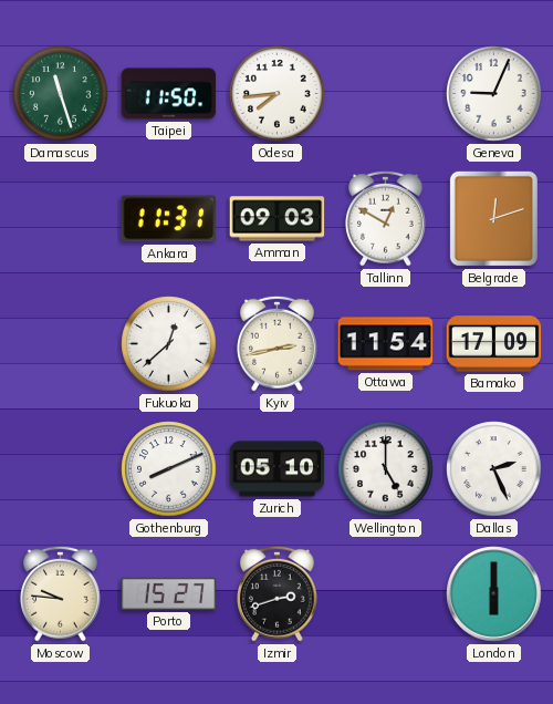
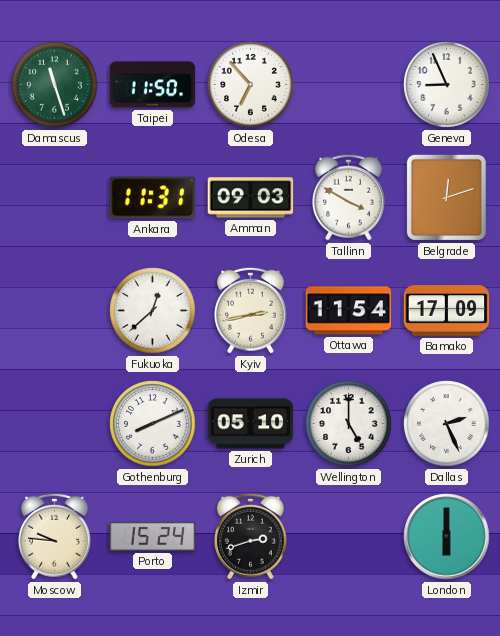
Odesa: 7:44 -> 6:53
Geneva: 9:04 -> 8:56
Tallinn: 12:50 -> 3:50
Porto: 15:27 -> 15:24
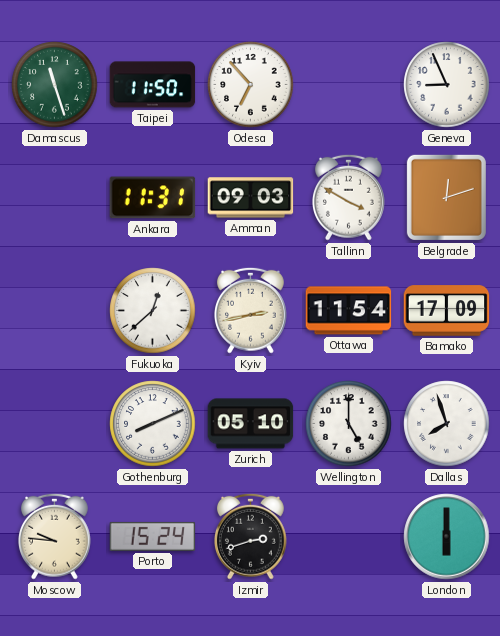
Dallas: 2:26 -> 7:57
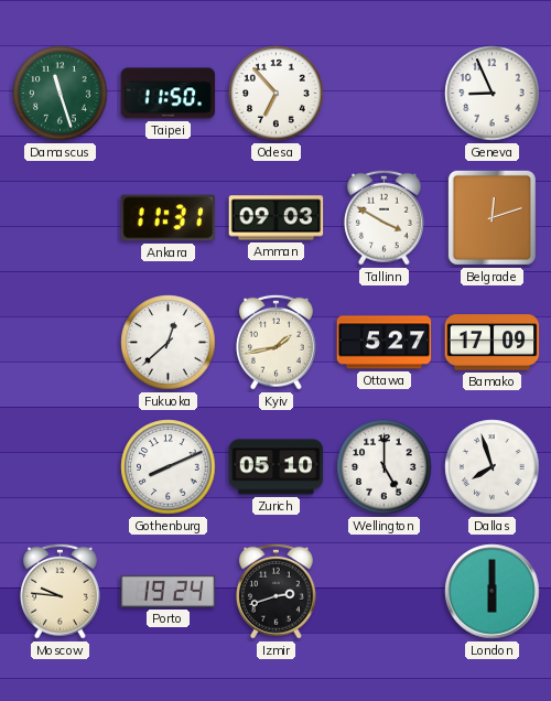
Kyiv: 2:43 -> 1:43
Ottawa: 11:54 -> 5:27
Porto: 15:24 -> 19:24
